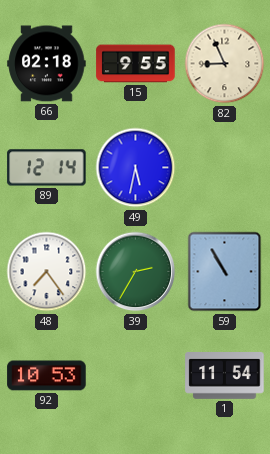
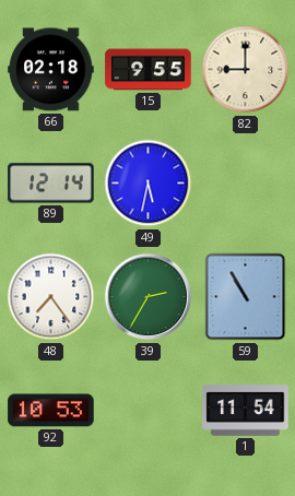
82: 8:56 -> 9:00
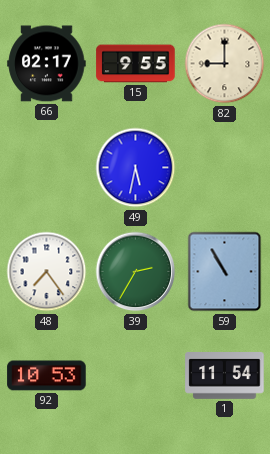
66: 02:18 -> 02:17
89: 12:14 -> none
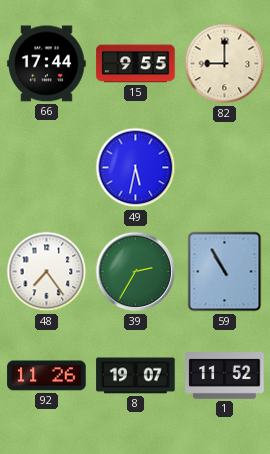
66: 02:17 -> 17:44
92: 10:53 -> 11:26
8: none -> 19:07
1: 11:54 -> 11:52
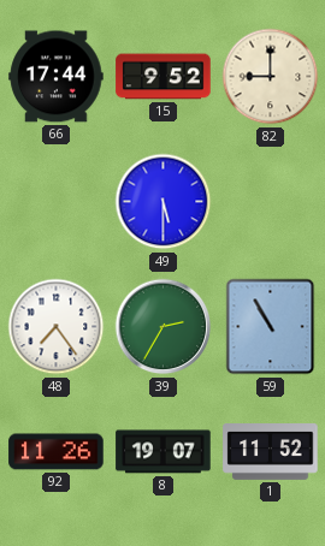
15: 9:55 -> 9:52
49: 5:32 -> 5:30
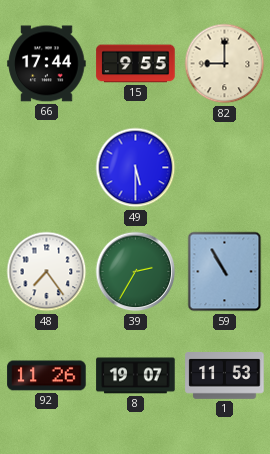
15: 9:52 -> 9:55
1: 11:52 -> 11:53
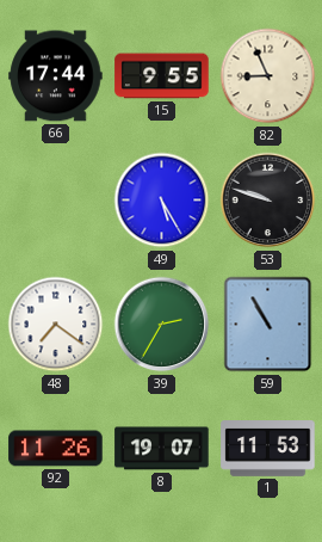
82: 9:00 -> 8:56
49: 5:30 -> 5:25
53: none -> 9:48
48: 7:24 -> 7:21
